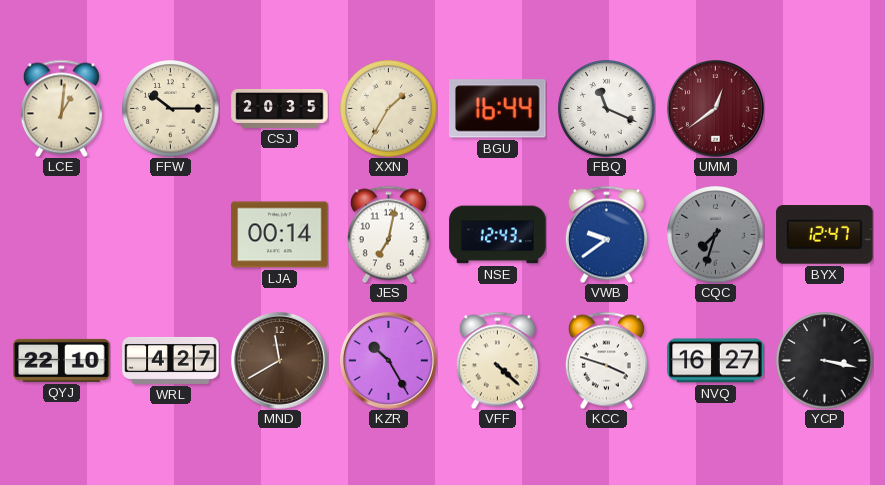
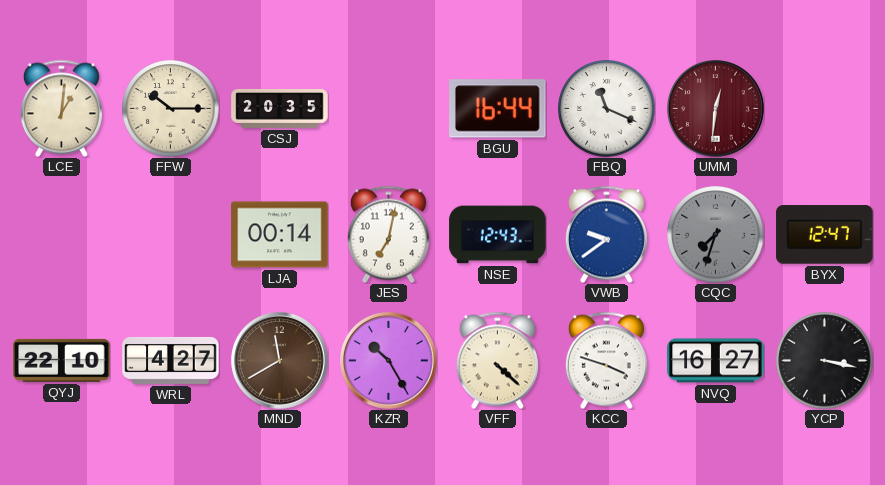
XXN: 1:35 -> none
UMM: 12:39 -> 12:31
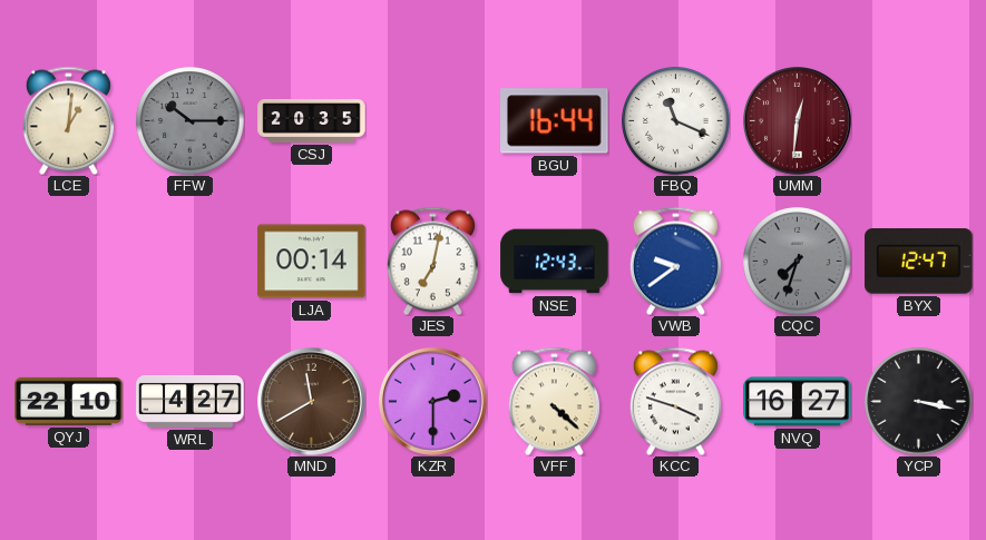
FFW dial: cream -> grey
KZR: 10:25 -> 2:30
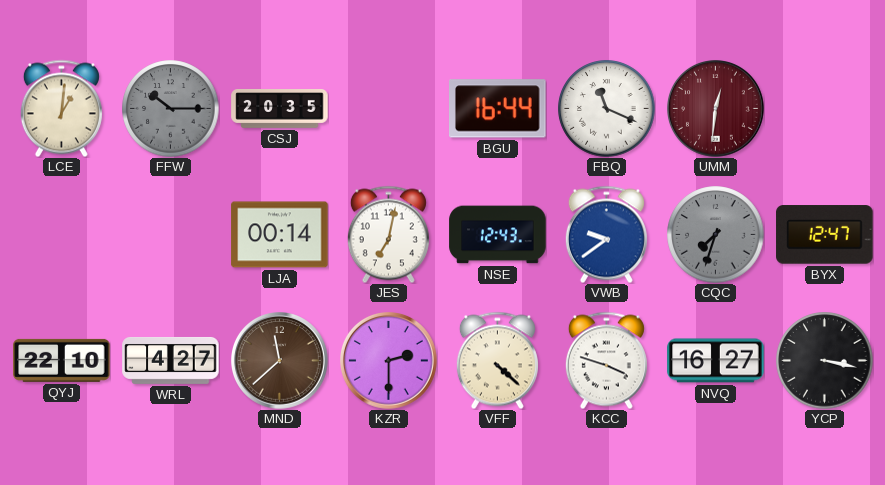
MND: 11:40 -> 11:38
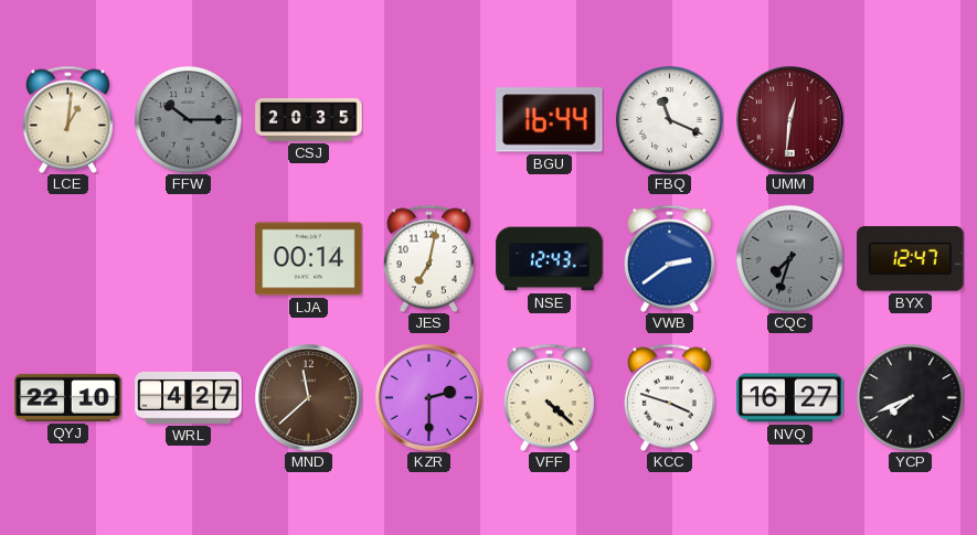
VWB: 9:39 -> 2:39
YCP: 3:17 -> 7:41
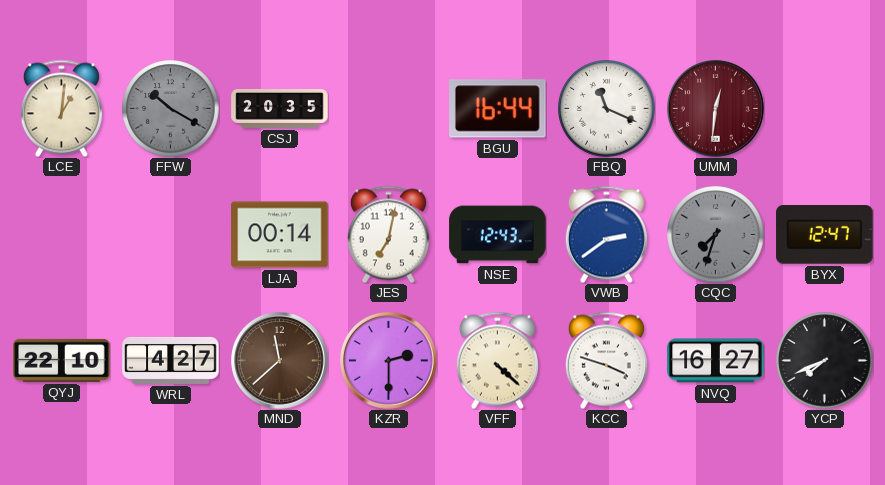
FFW: 10:15 -> 10:20
